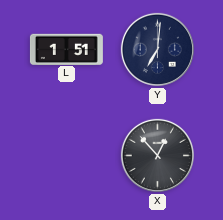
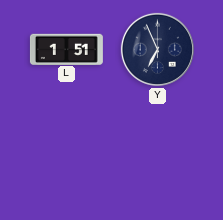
Y: 7:01 -> 6:56
X: 12:53 -> none
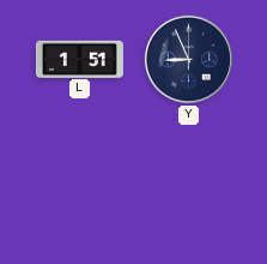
Y: 6:56 -> 8:56
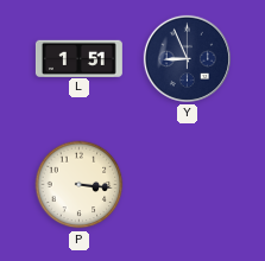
P: none -> 3:16
